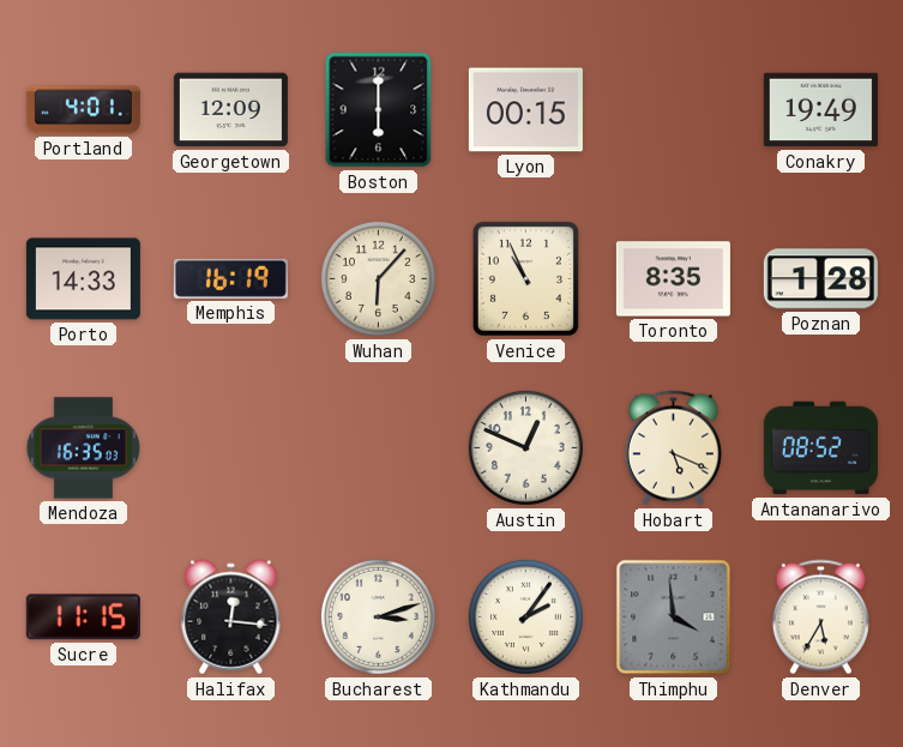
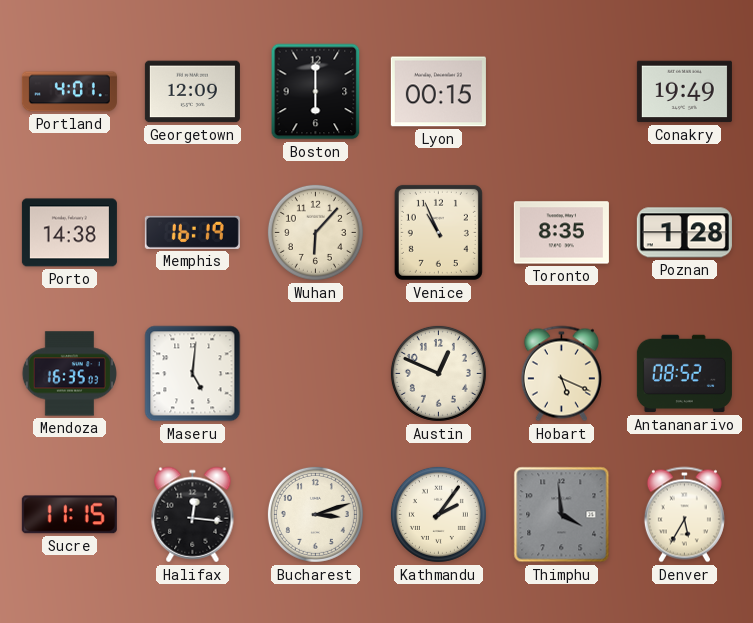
Porto: 14:33 -> 14:38
Maseru: none -> 5:01
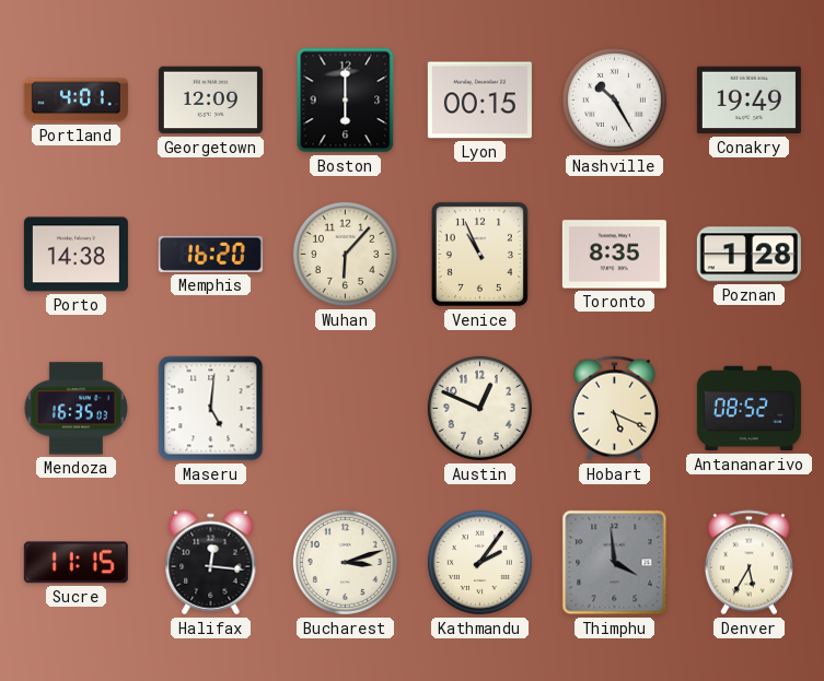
Nashville: none -> 10:25
Memphis: 16:19 -> 16:20
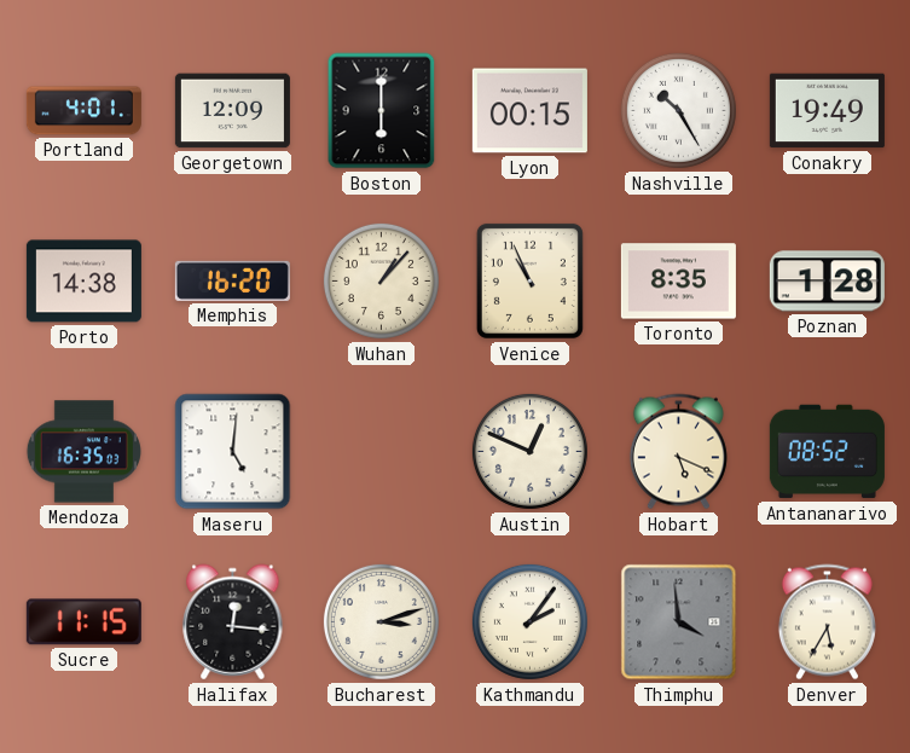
Wuhan: 6:07 -> 1:07
